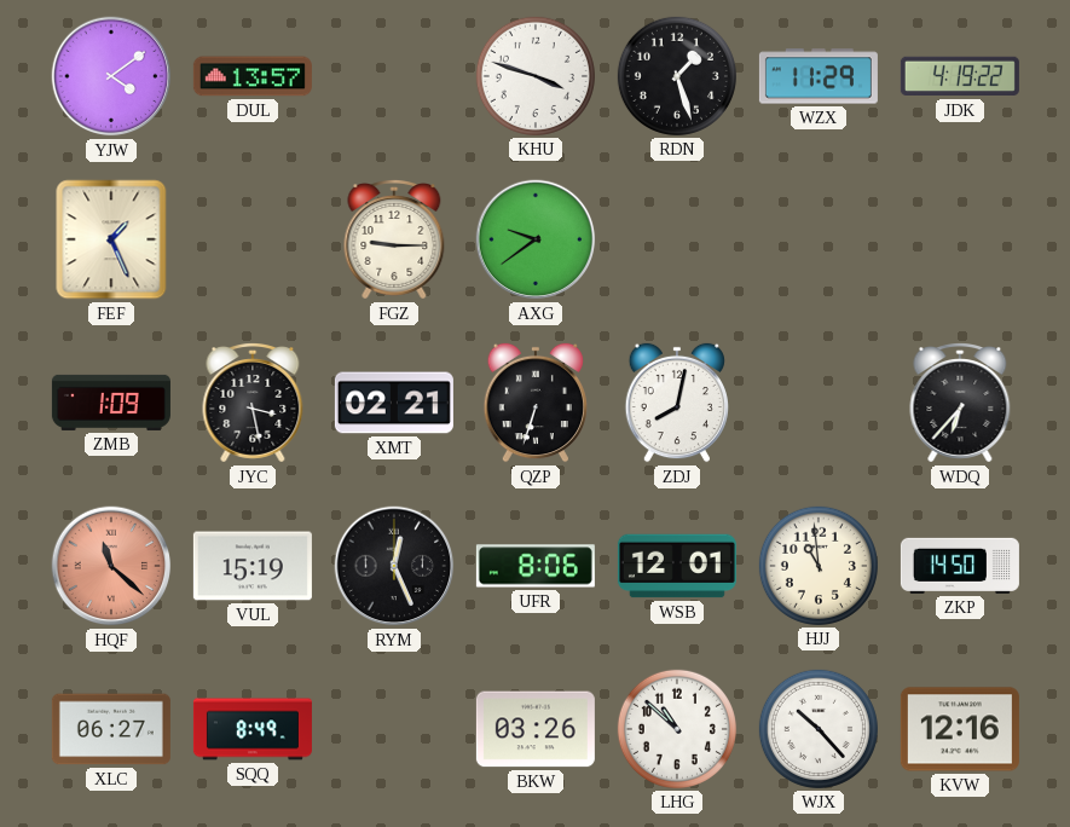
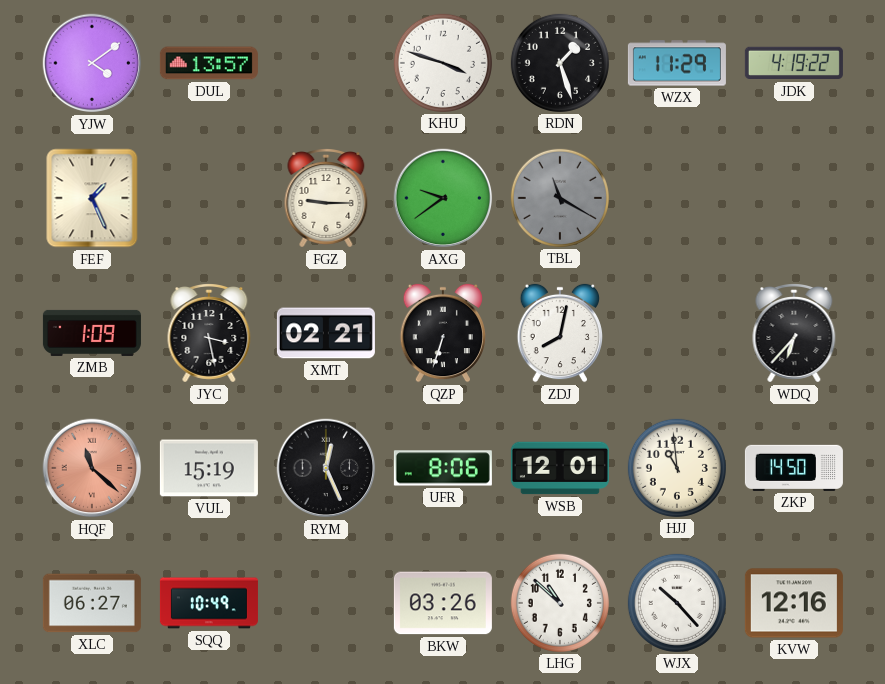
TBL: none -> 11:20
SQQ: 8:49 -> 10:49
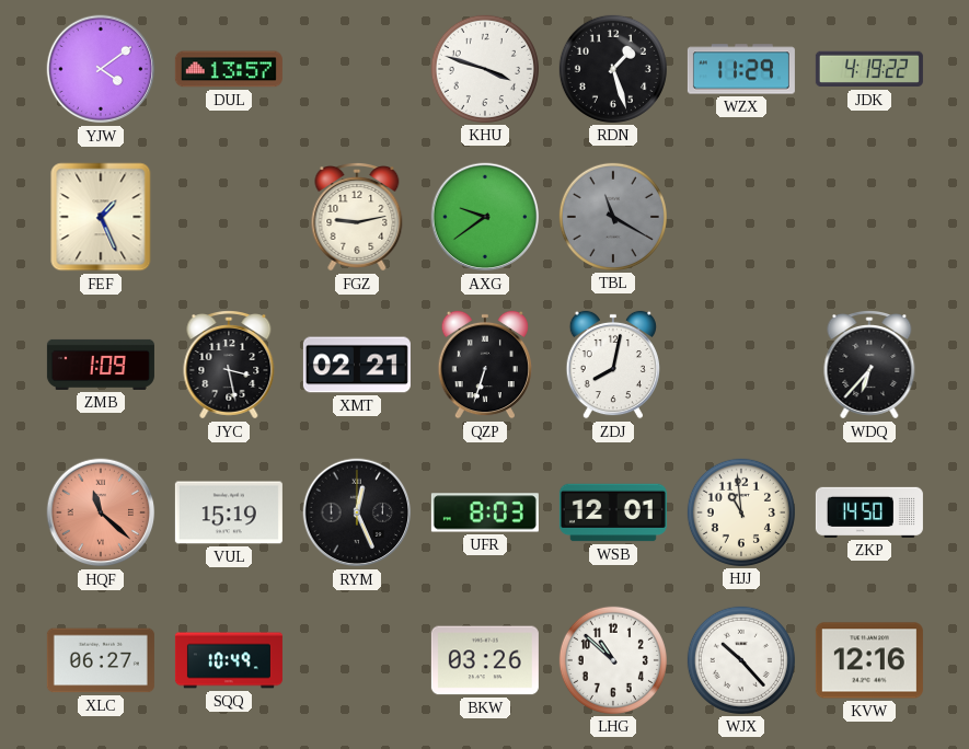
FGZ: 9:15 -> 9:13
UFR: 8:06 -> 8:03
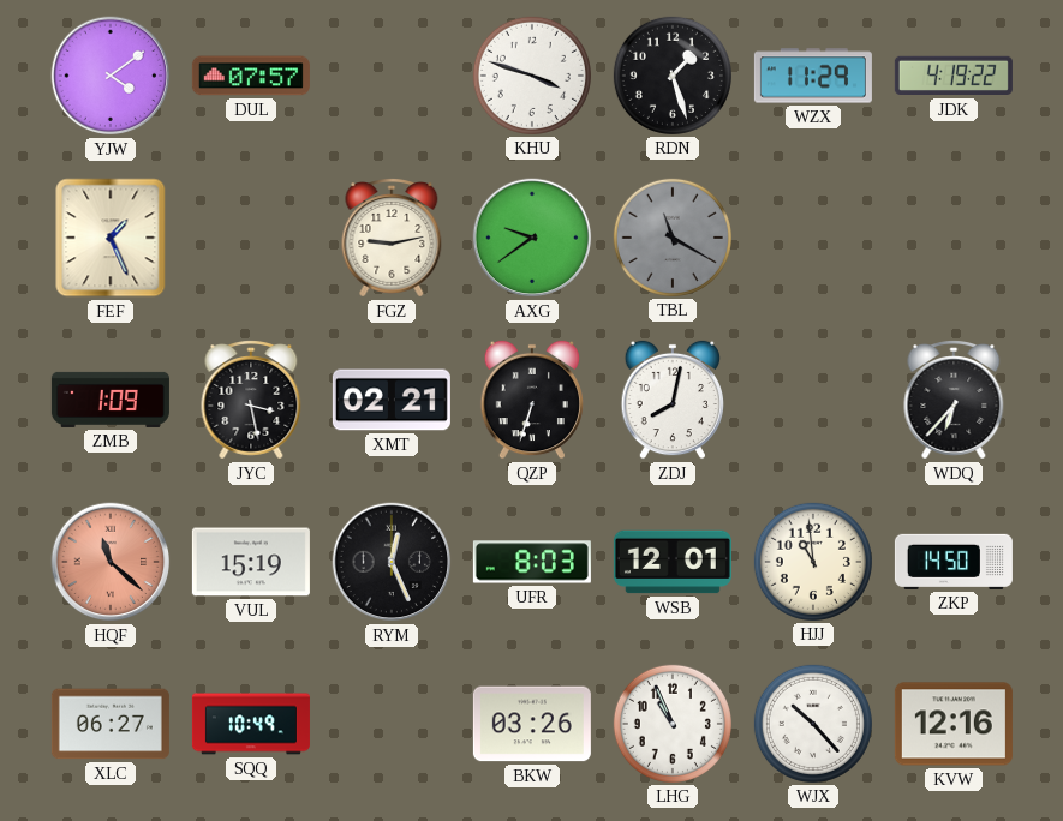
DUL: 13:57 -> 07:57
LHG: 10:52 -> 10:56
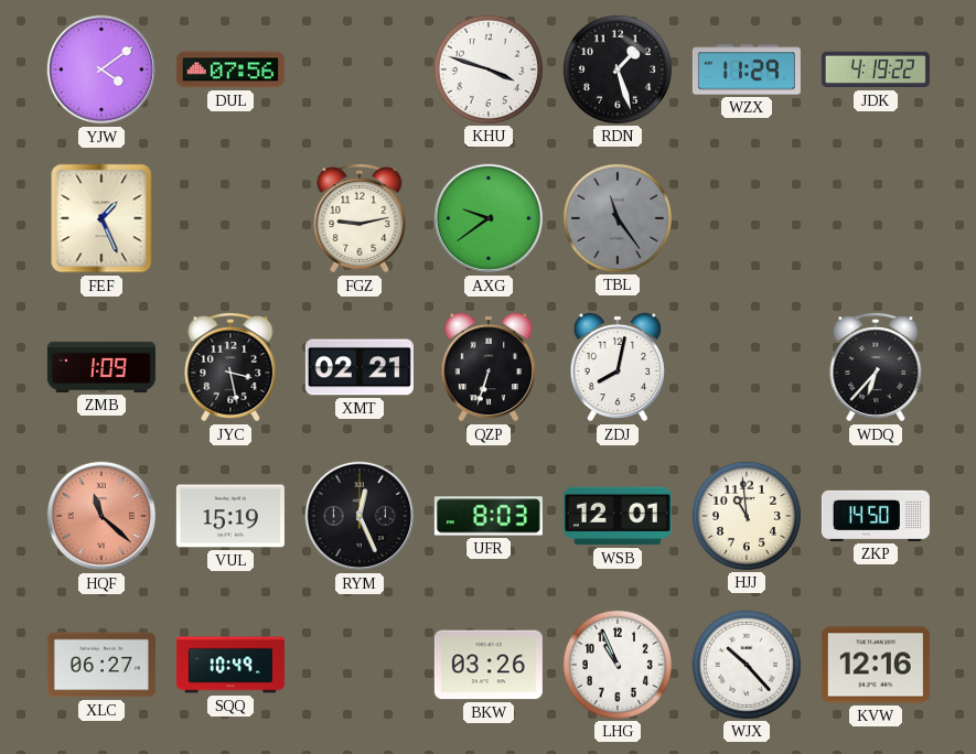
DUL: 07:57 -> 07:56
TBL: 11:20 -> 11:24
